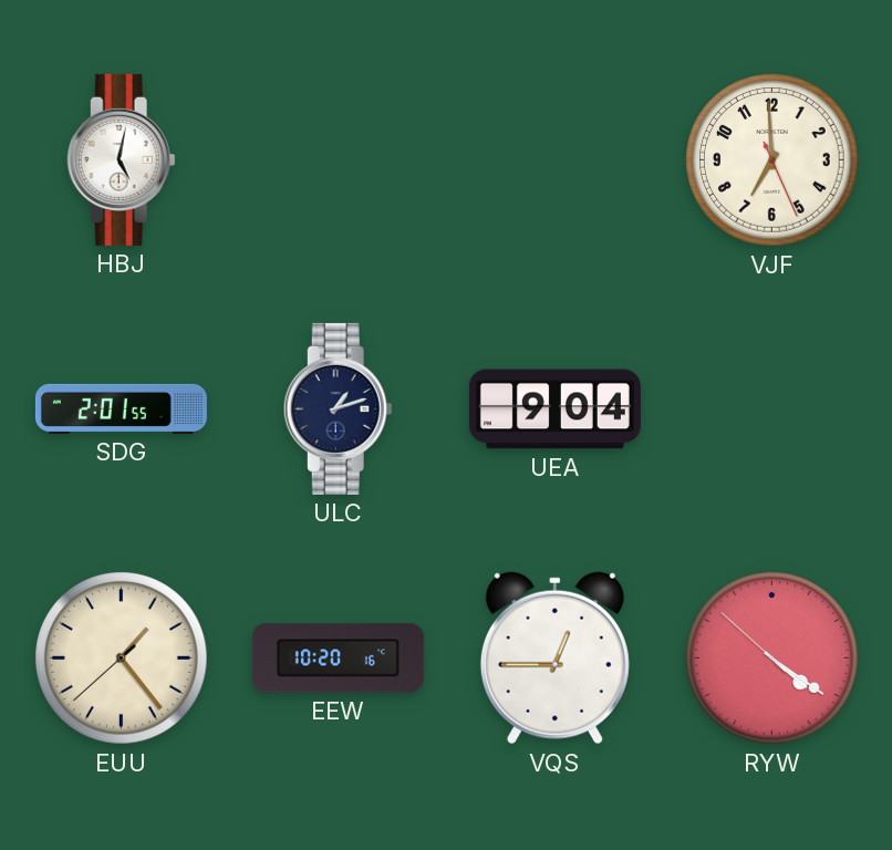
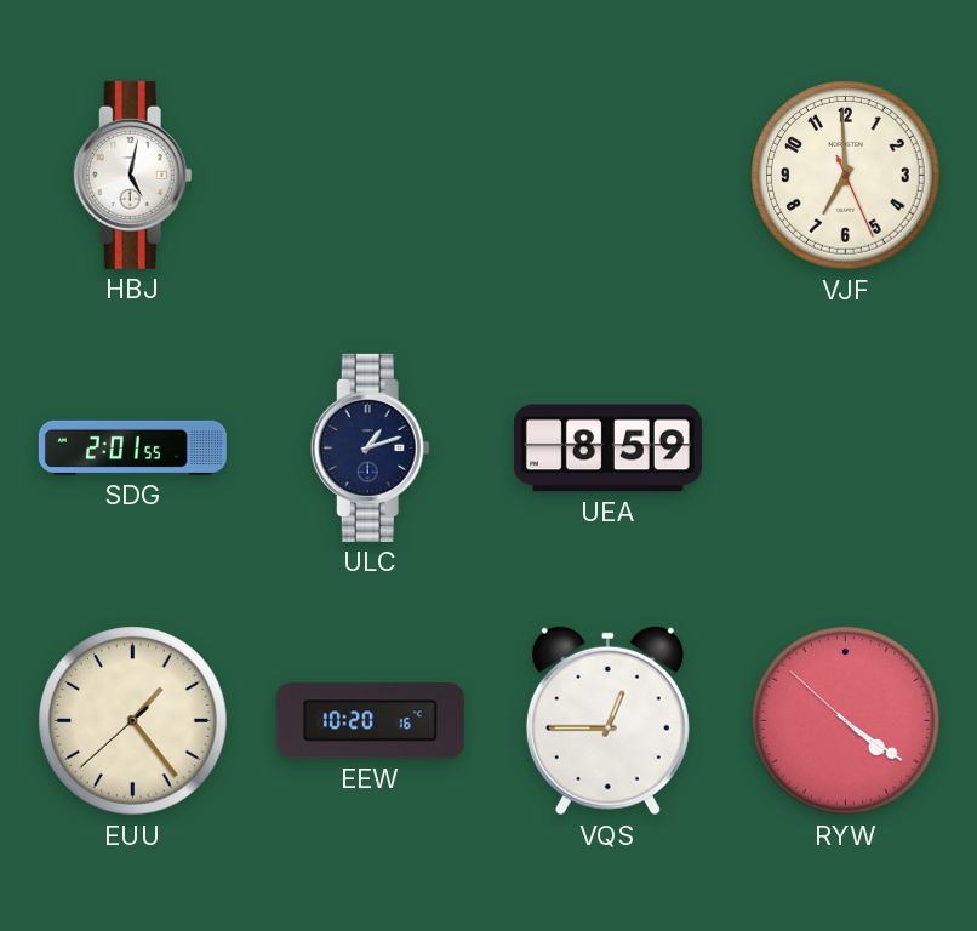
UEA: 9:04 -> 8:59
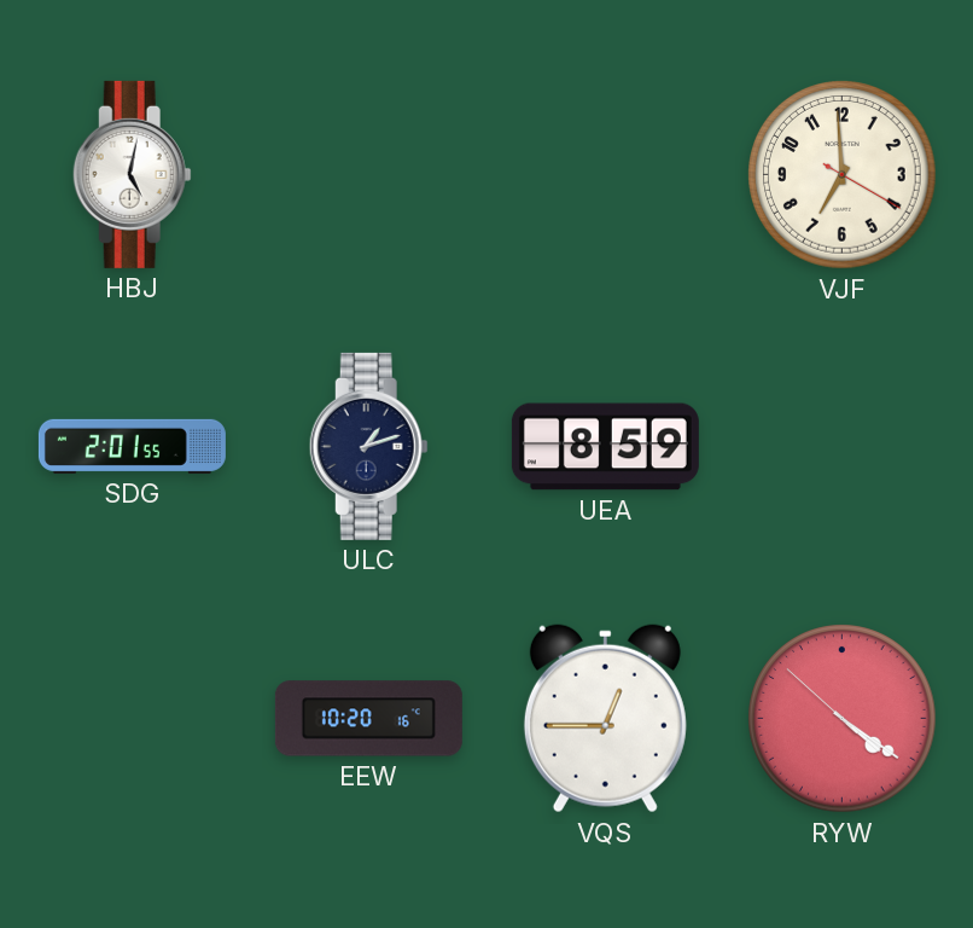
VJF: 6:59:26 -> 6:59:20
EUU: 1:23 -> none
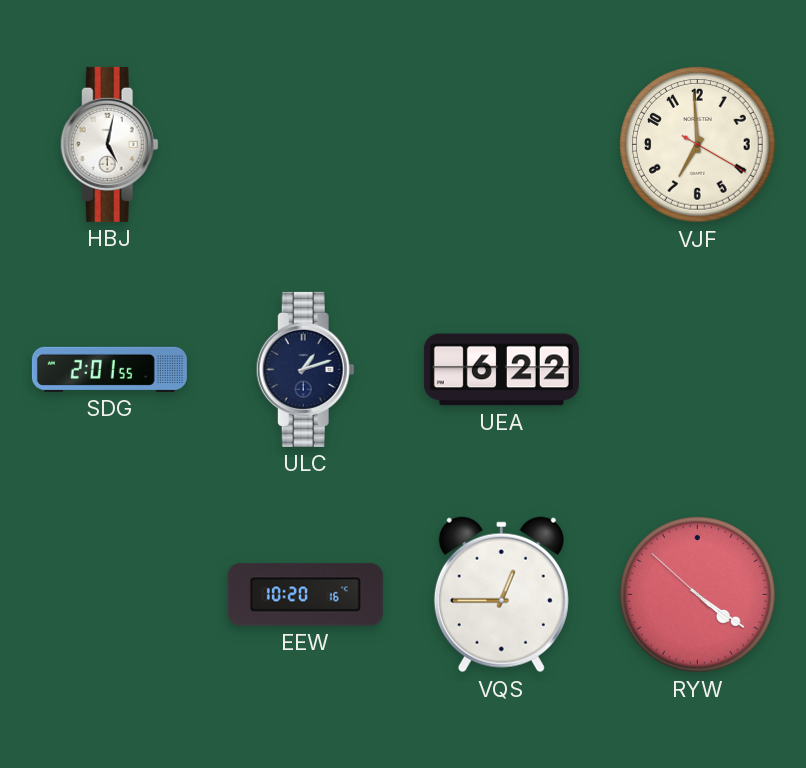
UEA: 8:59 -> 6:22
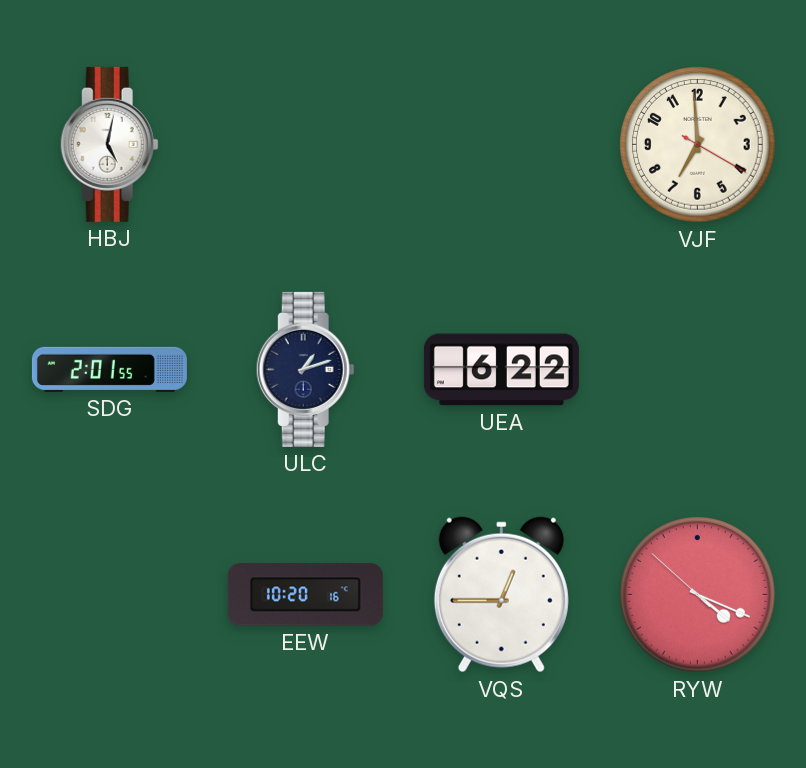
RYW: 4:20 -> 4:18
